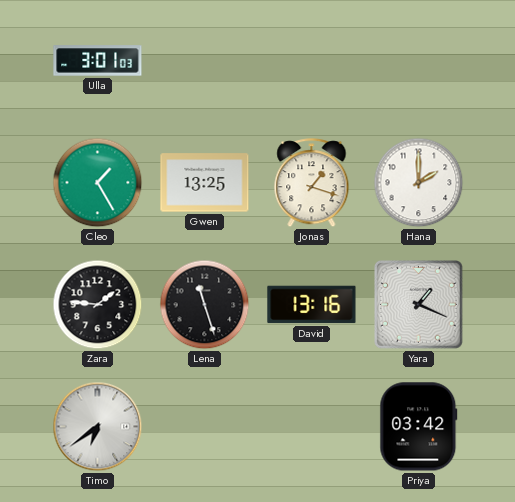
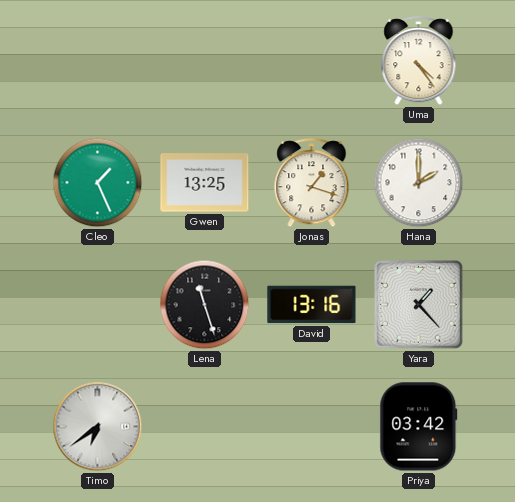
Ulla: 3:01 -> none
Uma: none -> 4:24
Cleo: 1:25 -> 1:26
Zara: 1:46 -> none
Yara: 1:19 -> 1:23
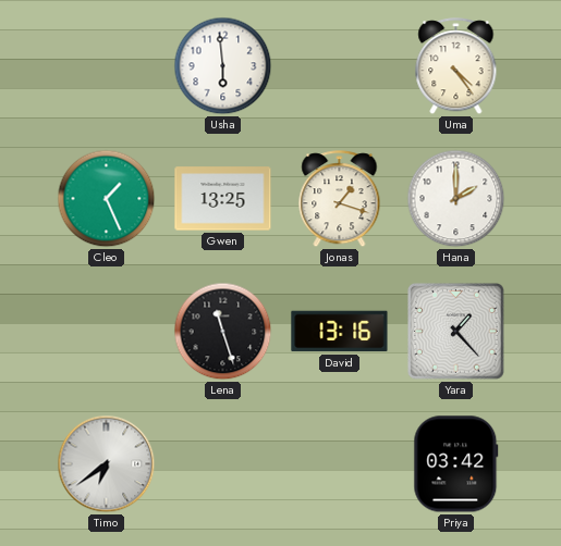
Usha: none -> 5:59
